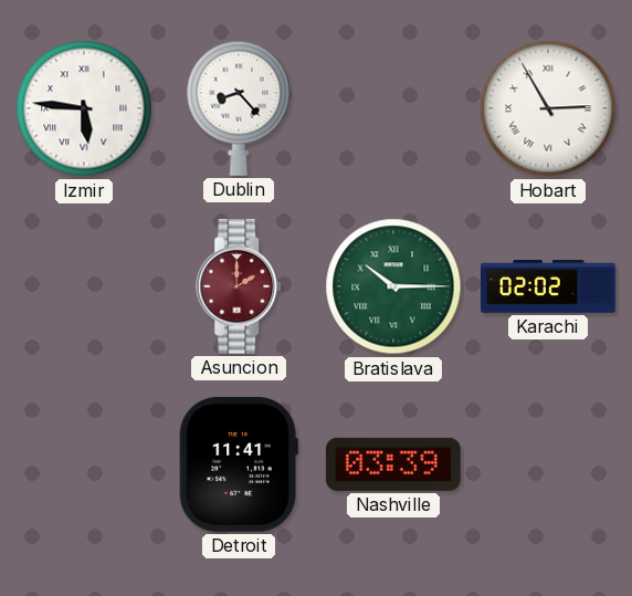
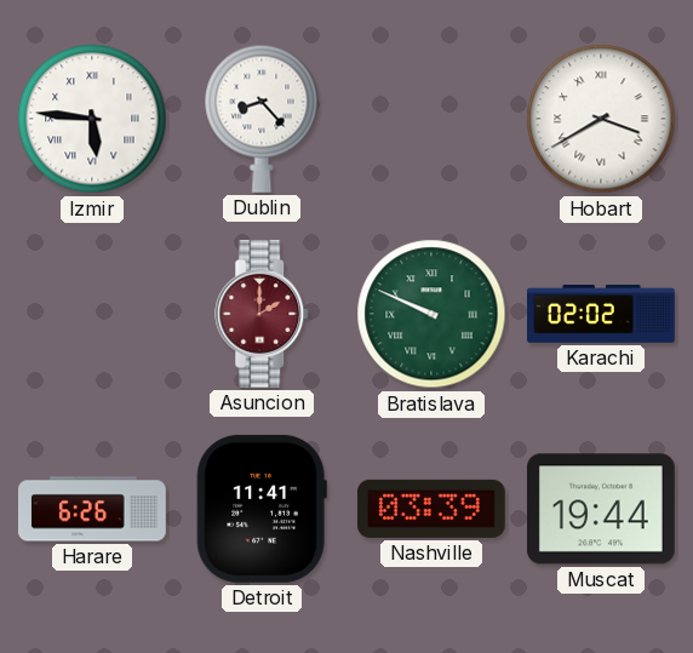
Hobart: 2:55 -> 3:40
Bratislava: 10:15 -> 9:49
Harare: none -> 6:26
Muscat: none -> 19:44
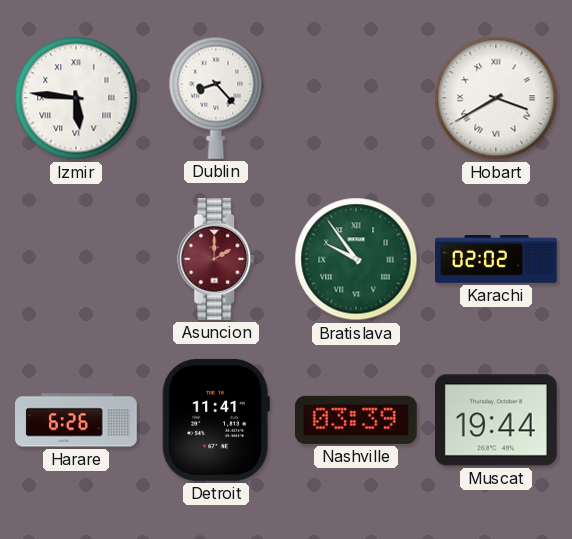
Bratislava: 9:49 -> 9:54
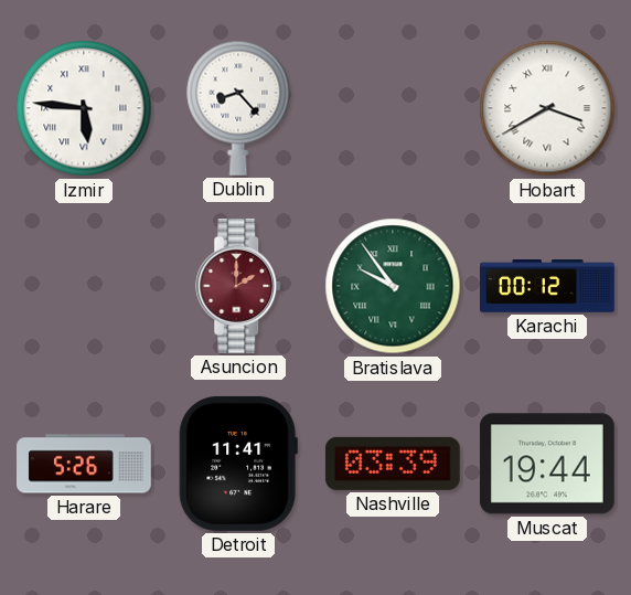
Karachi: 02:02 -> 00:12
Harare: 6:26 -> 5:26
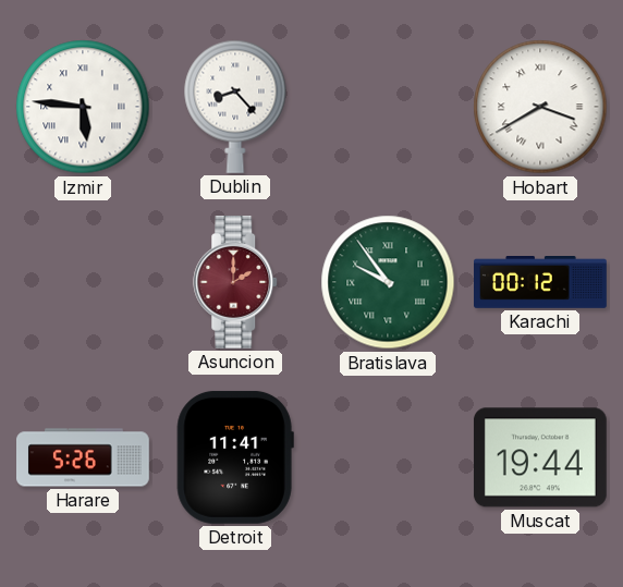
Nashville: 03:39 -> none
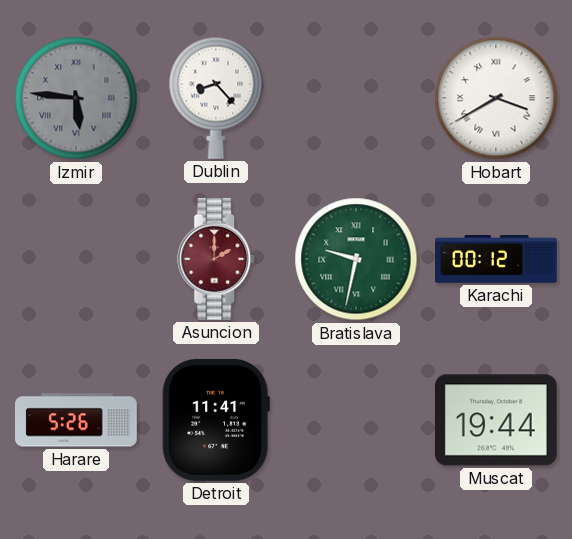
Izmir dial: white -> grey
Bratislava: 9:54 -> 9:32
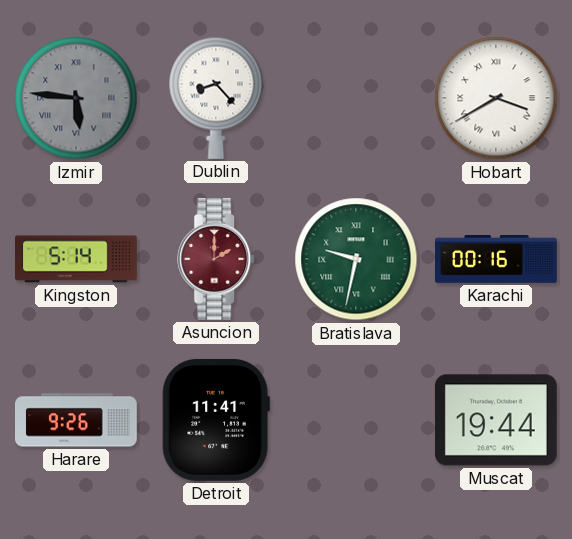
Kingston: none -> 5:14
Karachi: 00:12 -> 00:16
Harare: 5:26 -> 9:26
